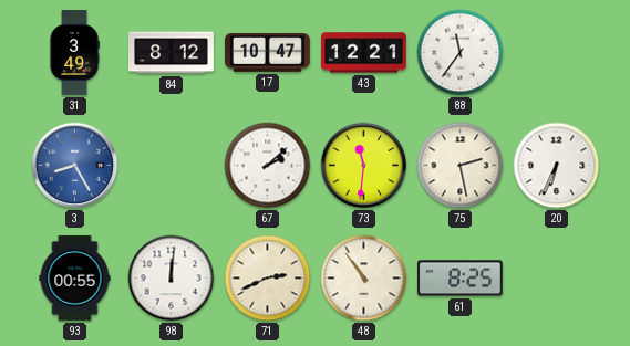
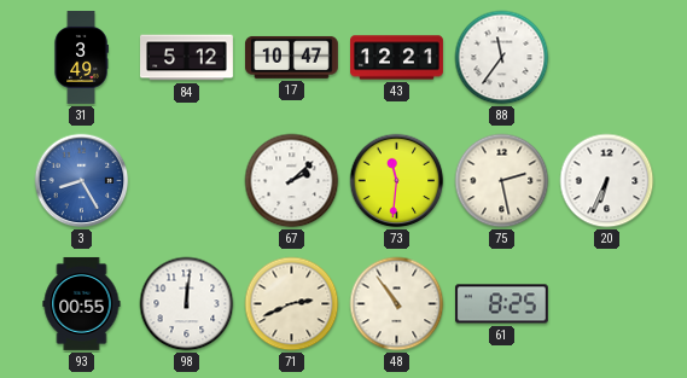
84: 8:12 -> 5:12
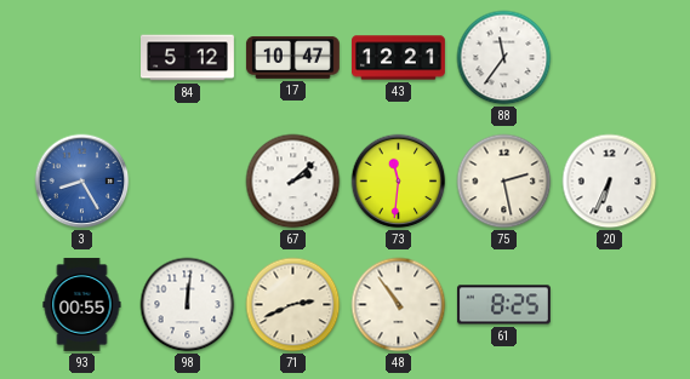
31: 3:49 -> none
